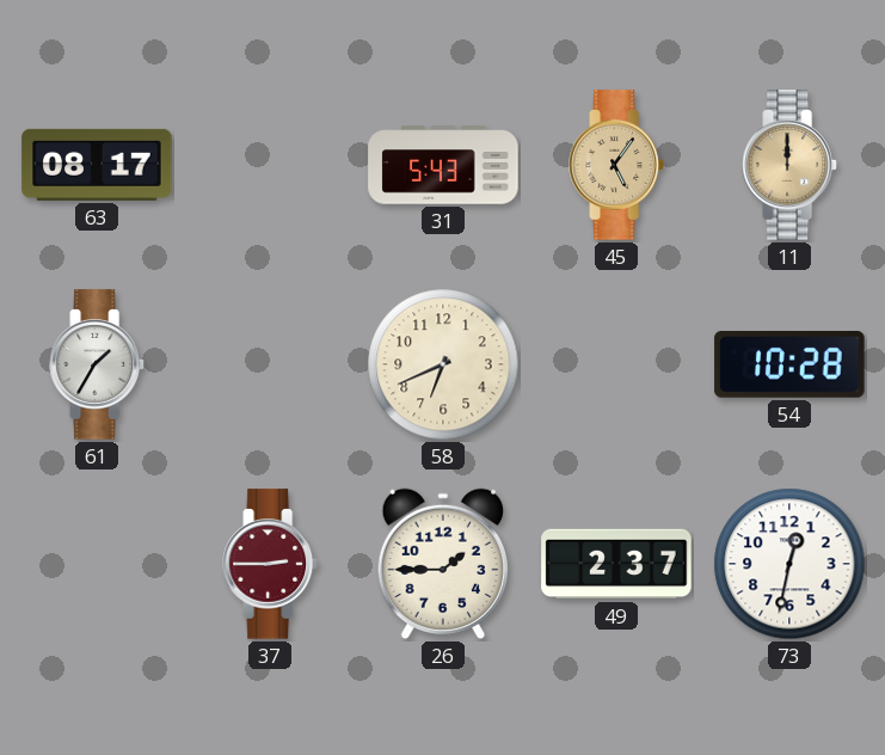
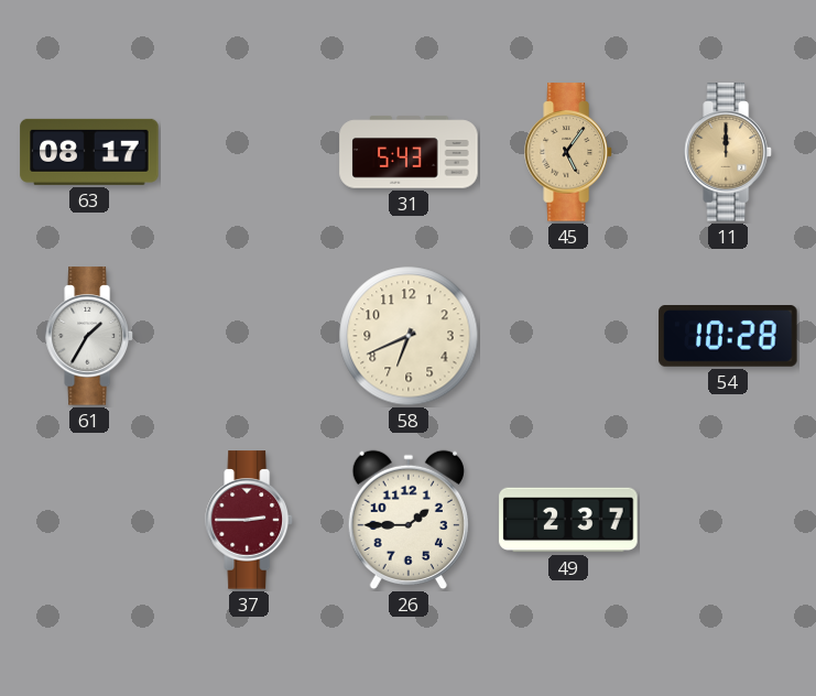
73: 12:32 -> none
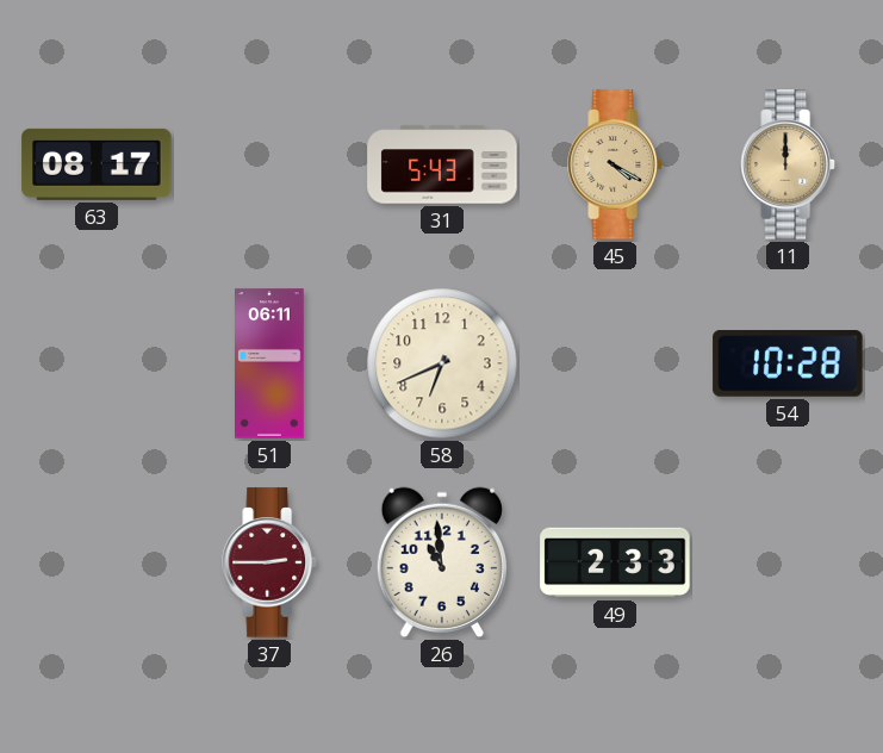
45: 5:06 -> 4:20
61: 1:35 -> none
51: none -> 06:11
26: 1:45 -> 10:59
49: 2:37 -> 2:33
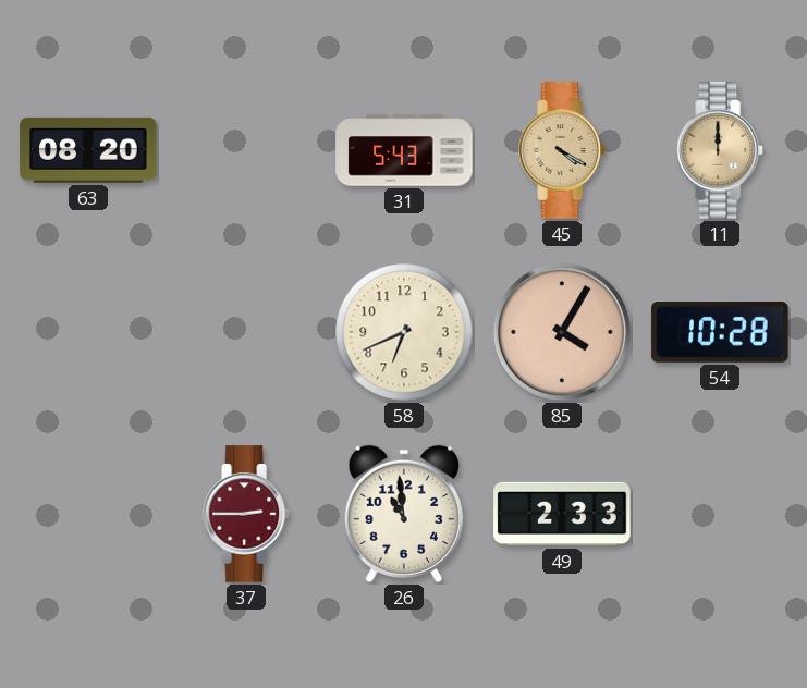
63: 08:17 -> 08:20
51: 06:11 -> none
85: none -> 4:05
